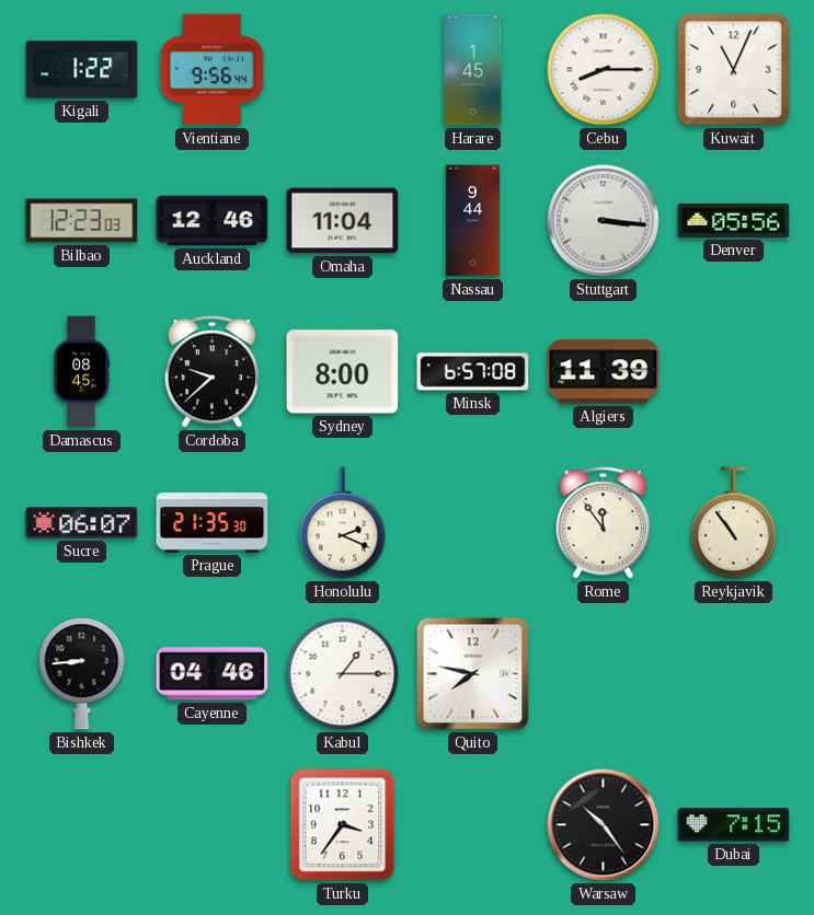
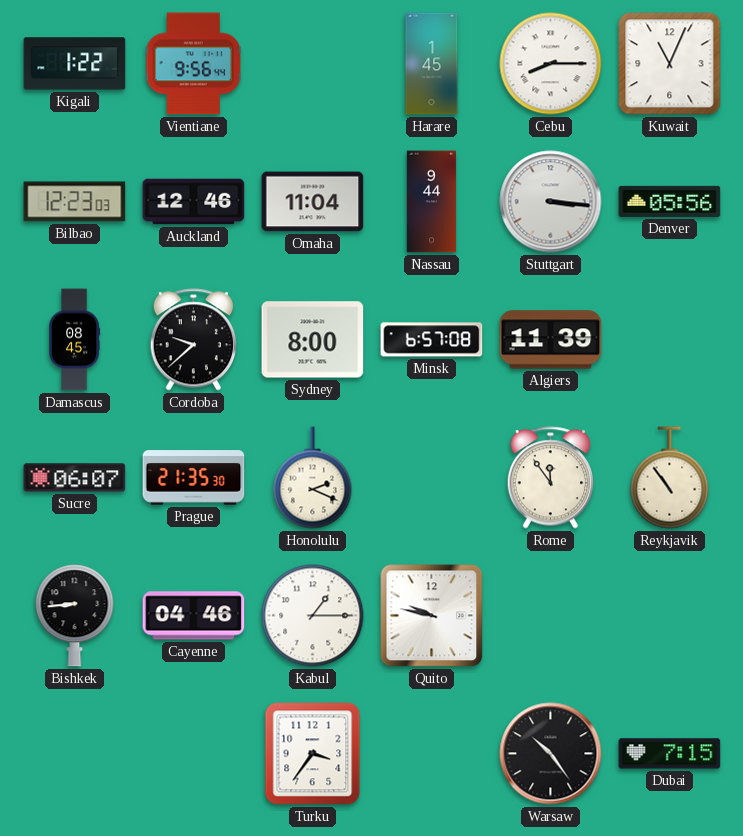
Quito: 7:47 -> 9:47
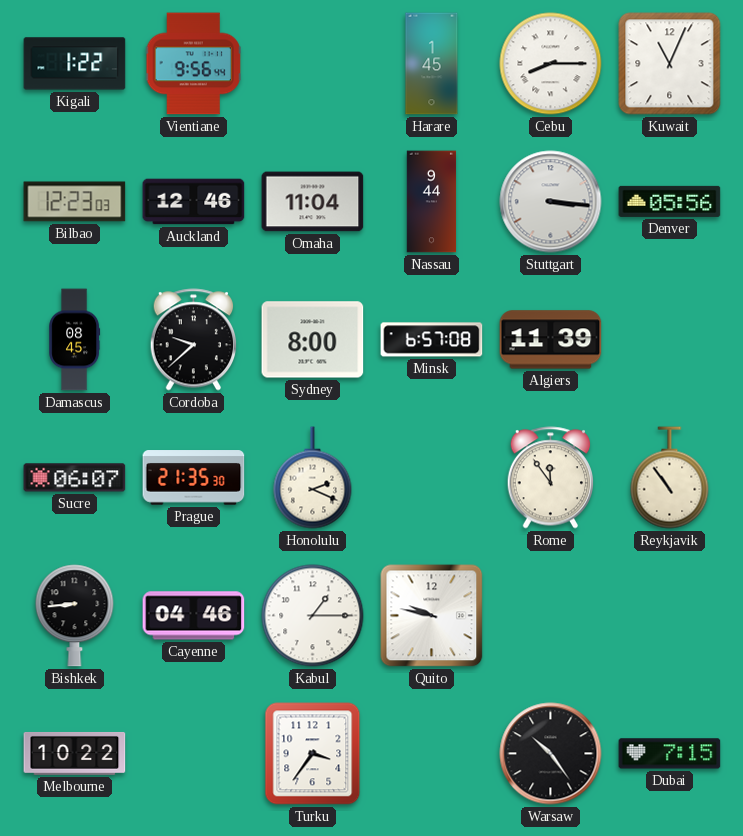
Melbourne: none -> 10:22
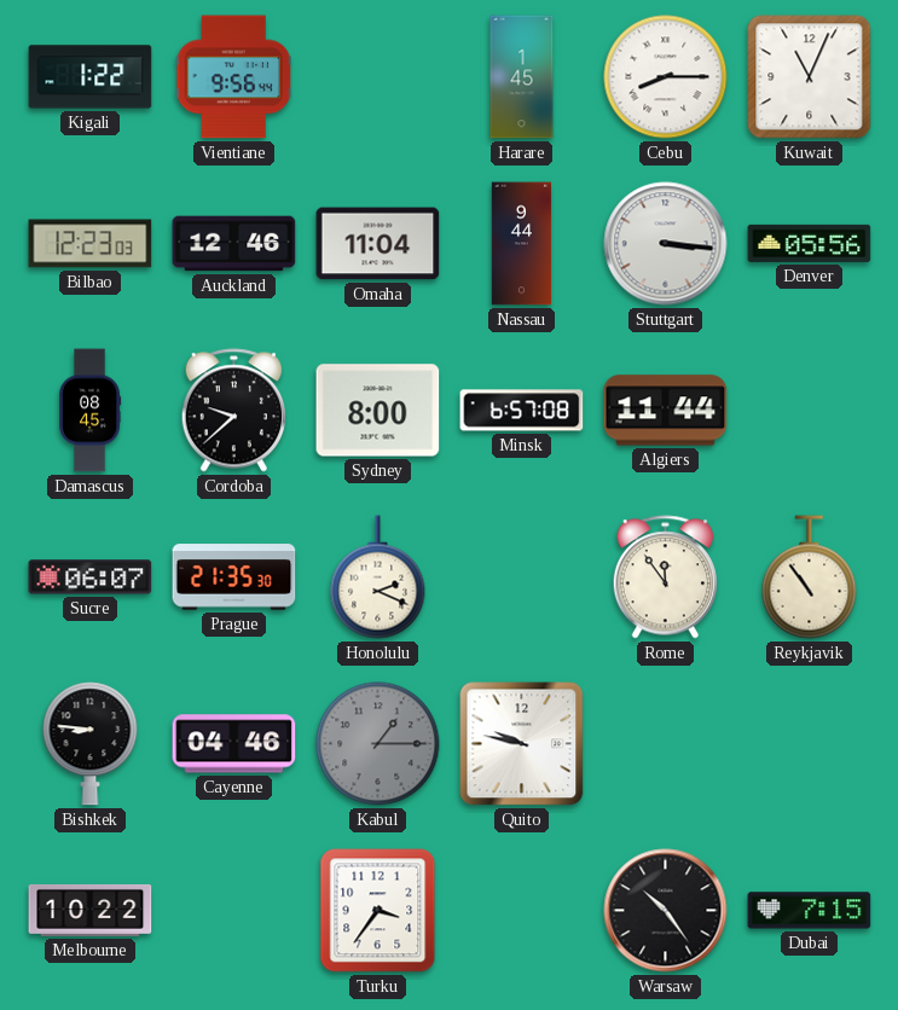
Algiers: 11:39 -> 11:44
Bishkek: 8:44 -> 8:46
Kabul dial: white -> grey
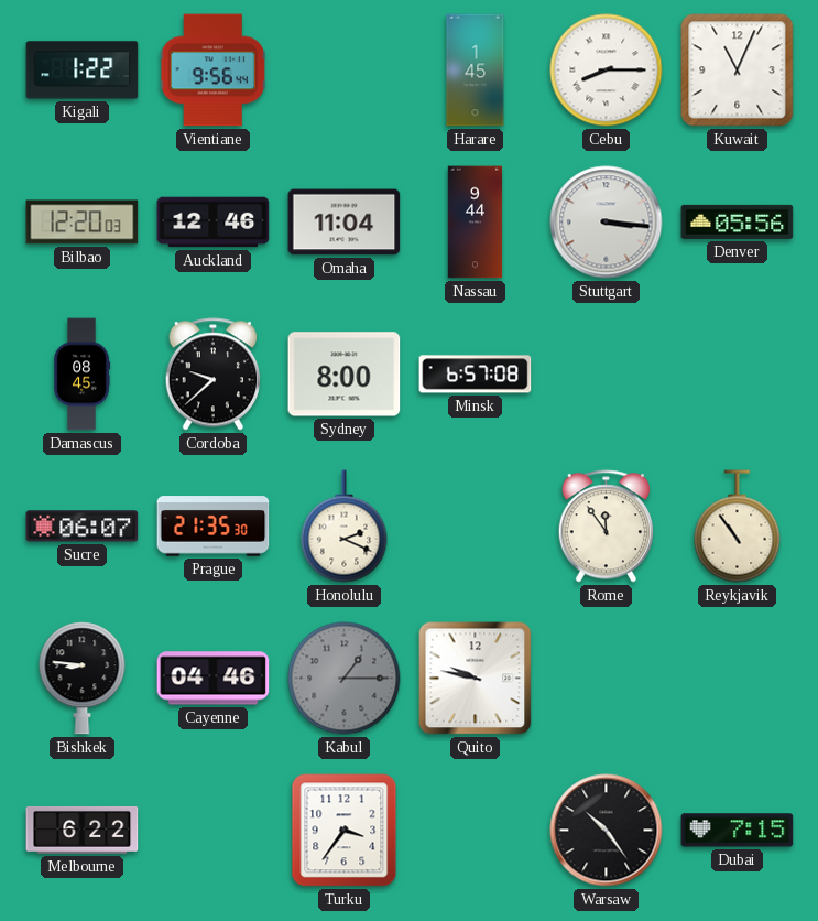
Bilbao: 12:23 -> 12:20
Algiers: 11:44 -> none
Melbourne: 10:22 -> 6:22
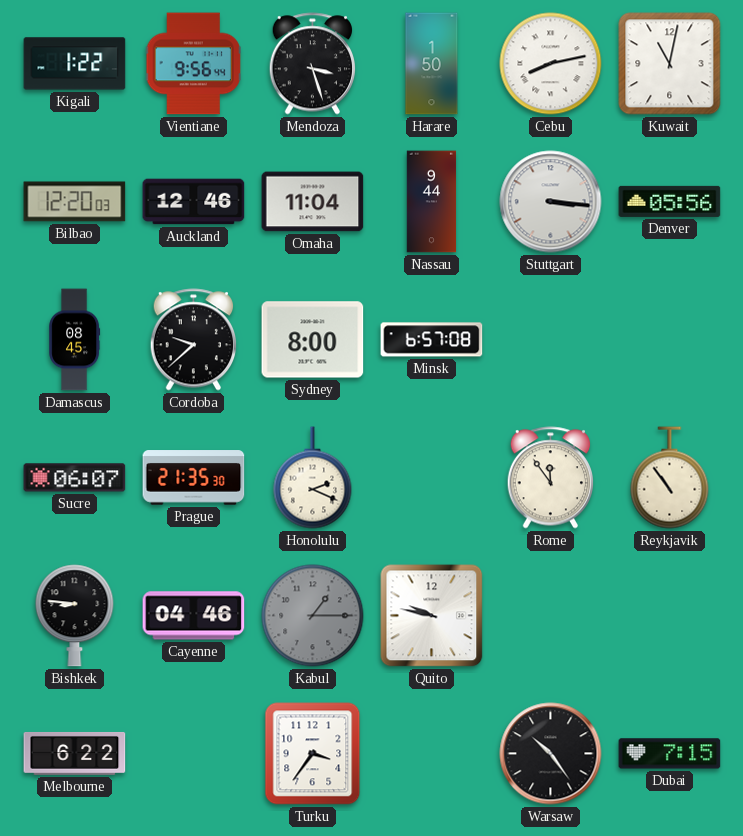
Mendoza: none -> 3:27
Harare: 1:45 -> 1:50
Cebu: 8:15 -> 8:13
Kuwait: 11:04 -> 11:02
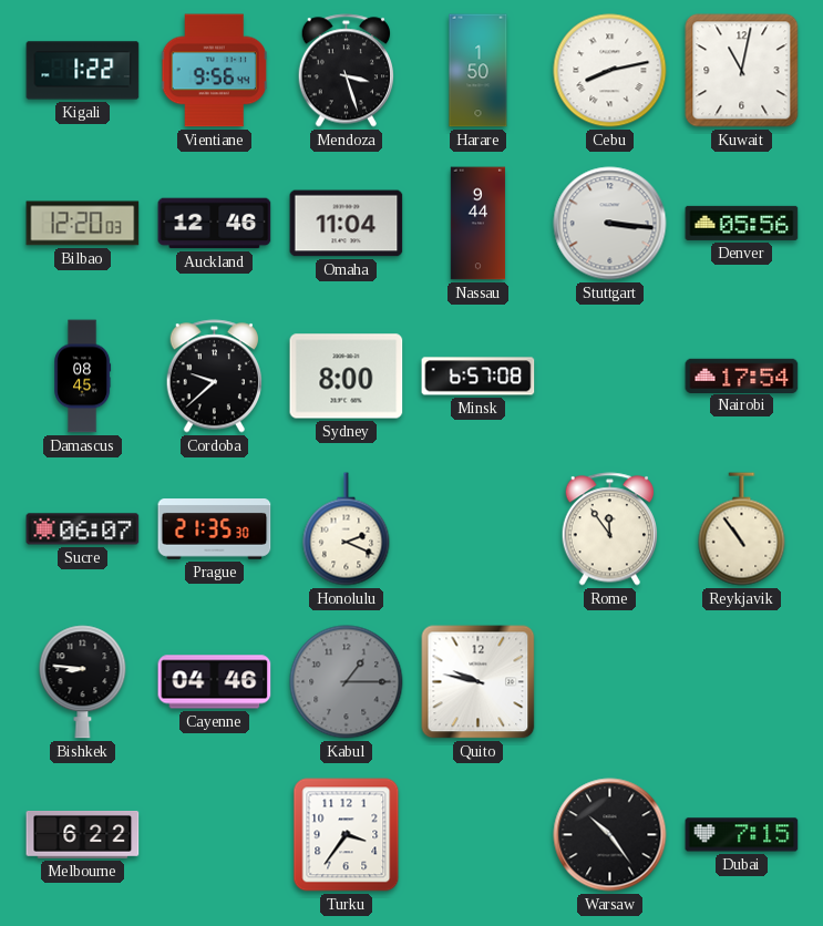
Nairobi: none -> 17:54
